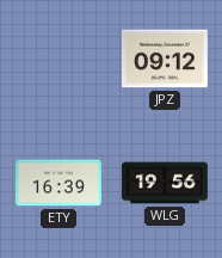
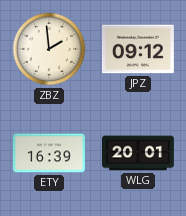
ZBZ: none -> 1:59
WLG: 19:56 -> 20:01
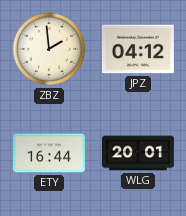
JPZ: 09:12 -> 04:12
ETY: 16:39 -> 16:44
